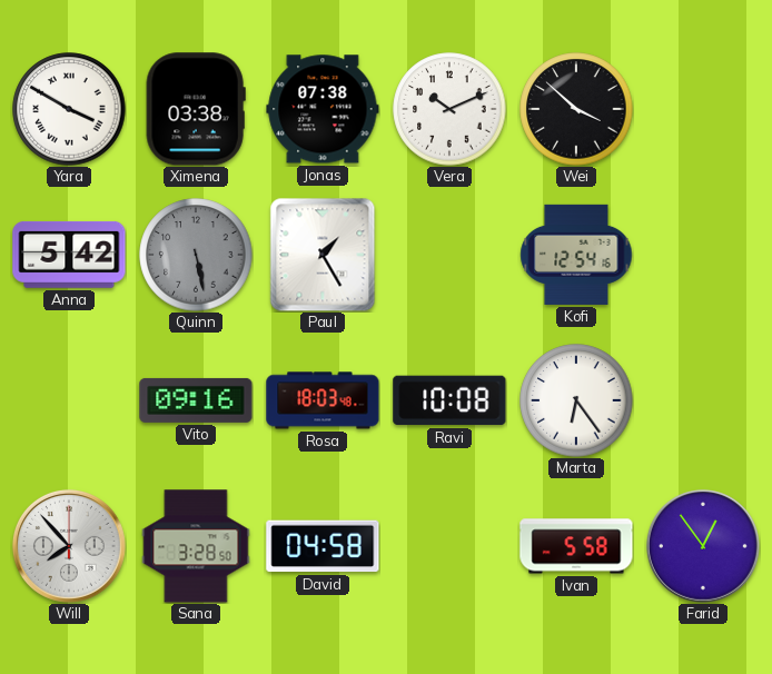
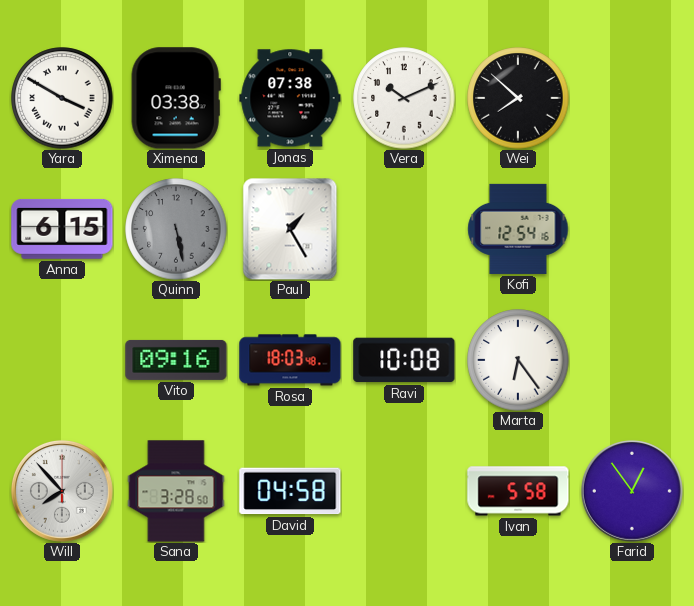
Wei: 3:52 -> 7:52
Anna: 5:42 -> 6:15
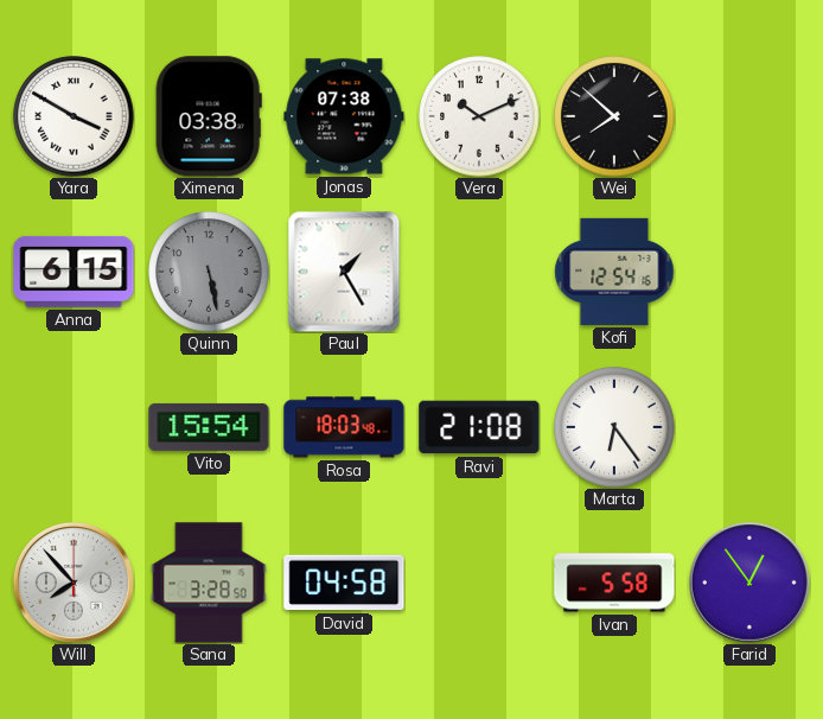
Vito: 09:16 -> 15:54
Ravi: 10:08 -> 21:08
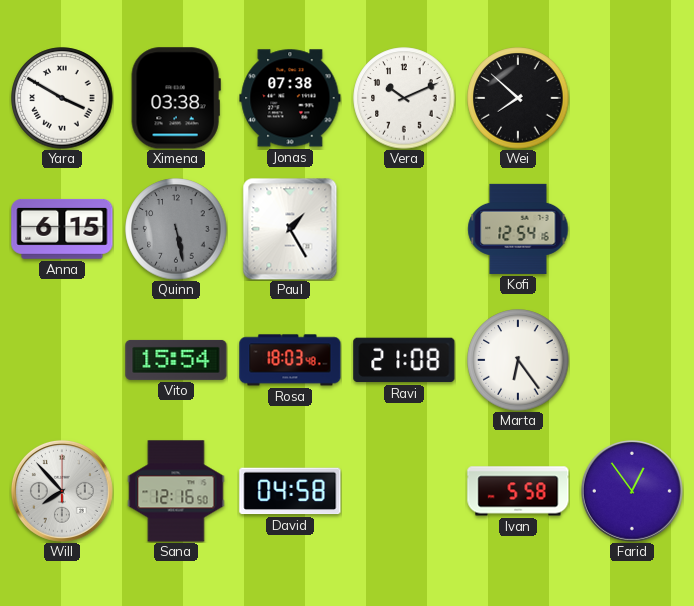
Sana: 3:28 -> 12:16
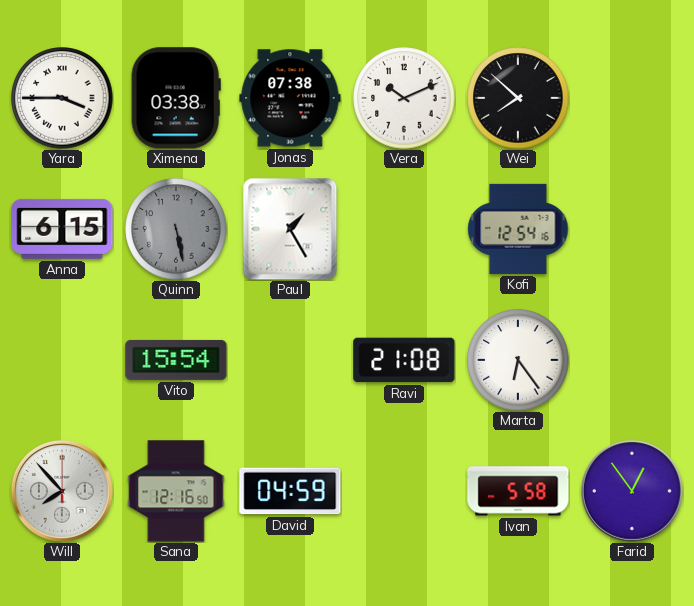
Yara: 3:50 -> 3:45
Rosa: 18:03 -> none
David: 04:58 -> 04:59
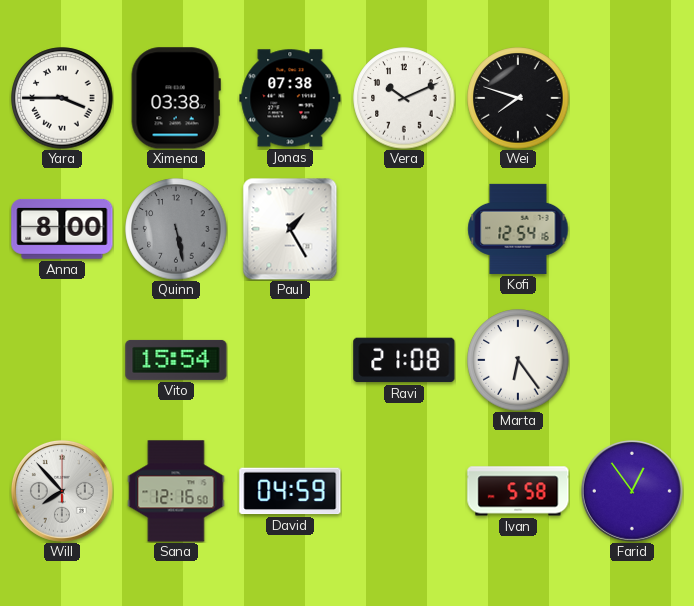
Wei: 7:52 -> 7:48
Anna: 6:15 -> 8:00
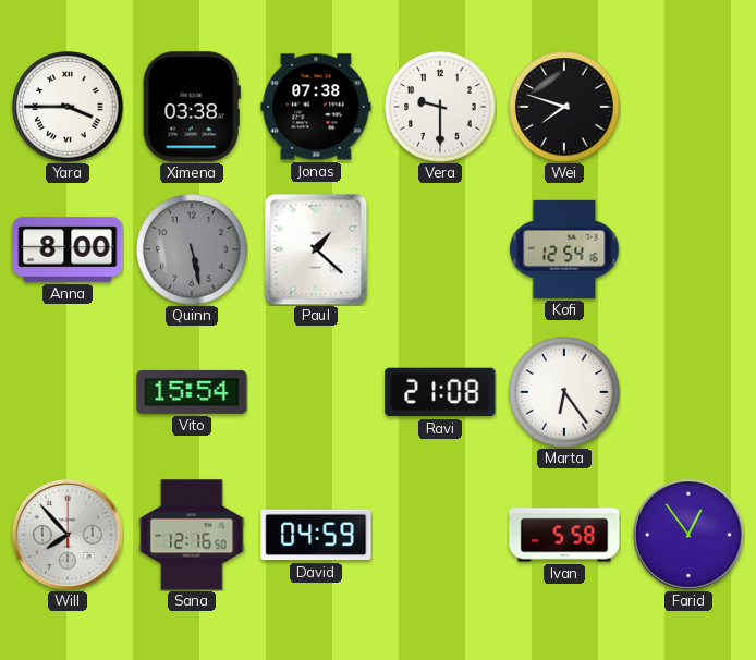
Vera: 10:11 -> 9:30
Paul: 1:25 -> 1:22
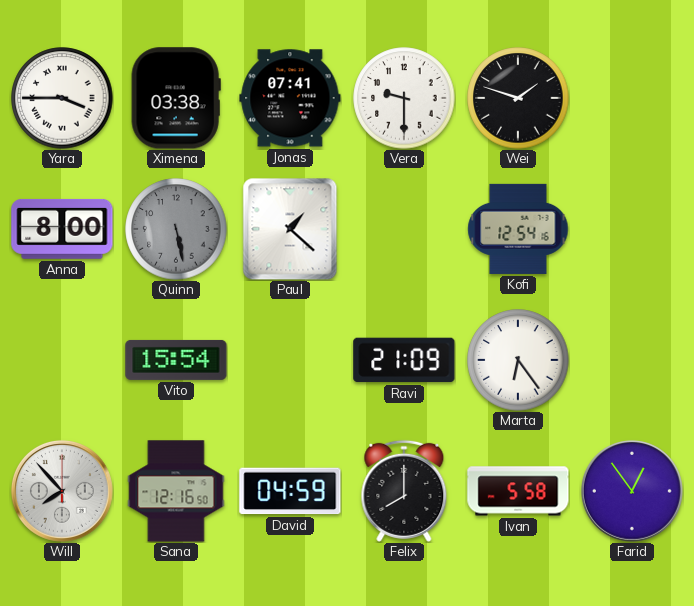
Jonas: 07:38 -> 07:41
Wei: 7:48 -> 1:48
Ravi: 21:08 -> 21:09
Felix: none -> 8:00
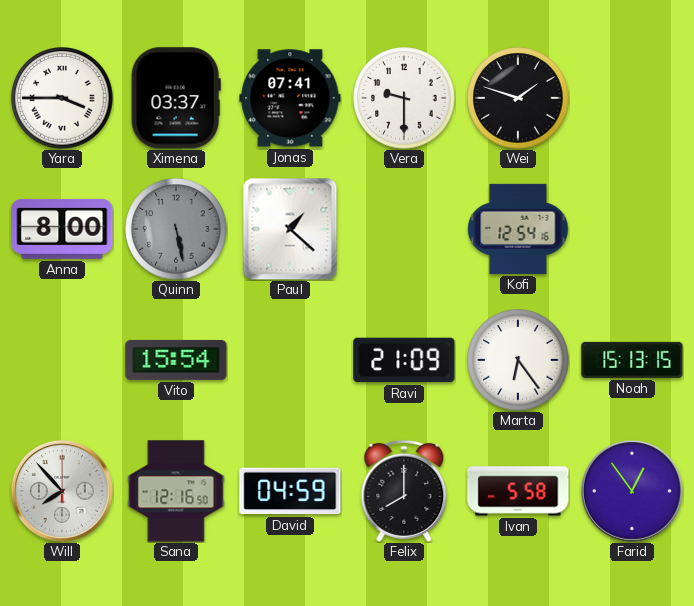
Ximena: 03:38 -> 03:37
Noah: none -> 15:13
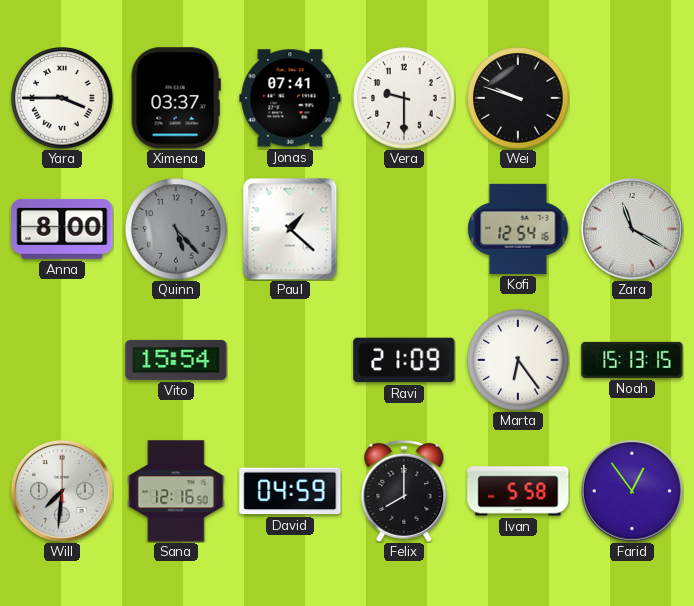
Wei: 1:48 -> 9:48
Quinn: 5:28 -> 5:23
Zara: none -> 11:20
Will: 7:53 -> 7:31
